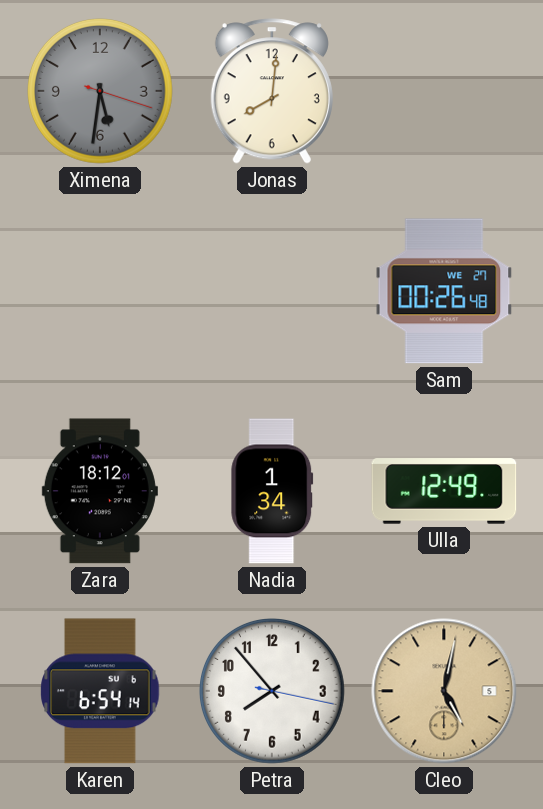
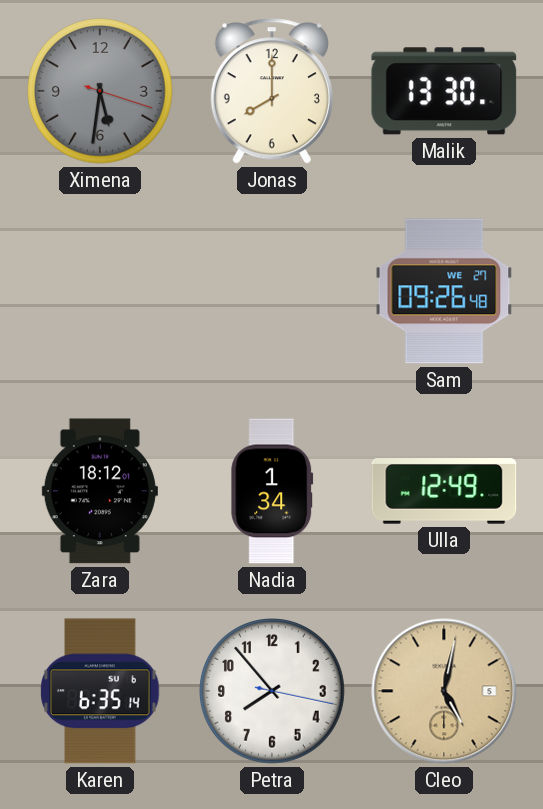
Jonas: 8:01 -> 8:00
Malik: none -> 13:30
Sam: 00:26 -> 09:26
Karen: 6:54 -> 6:35
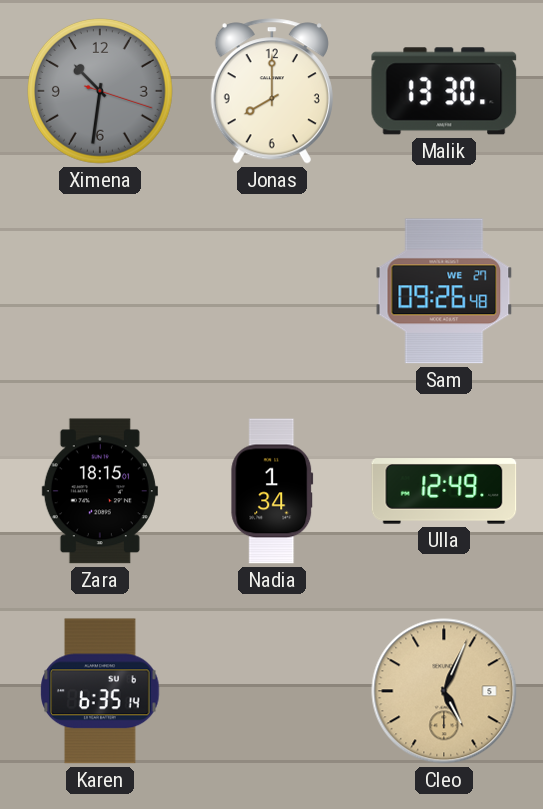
Ximena: 5:31 -> 10:31
Zara: 18:12 -> 18:15
Petra: 7:53 -> none
Cleo: 5:02 -> 5:04
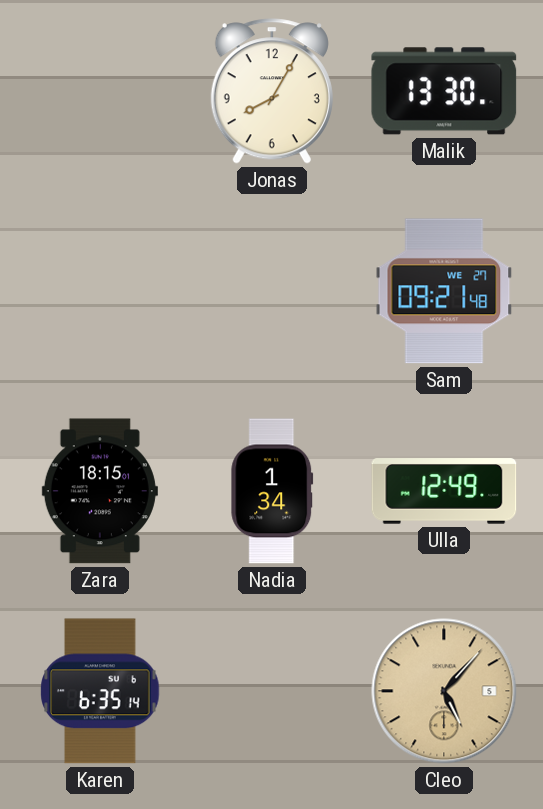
Ximena: 10:31 -> none
Jonas: 8:00 -> 8:05
Sam: 09:26 -> 09:21
Cleo: 5:04 -> 5:07
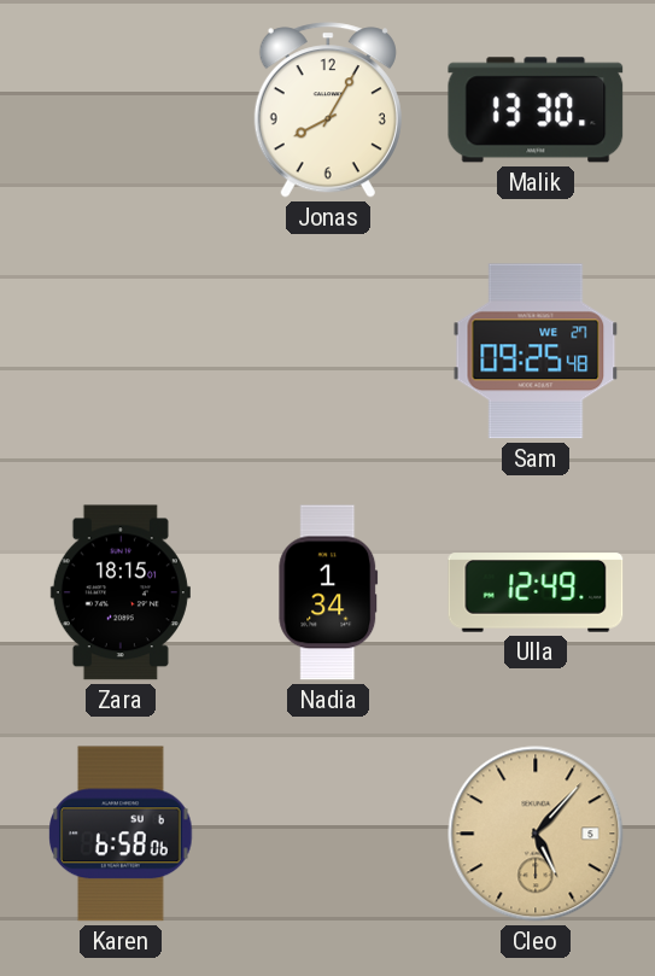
Sam: 09:21 -> 09:25
Karen: 6:35 -> 6:58
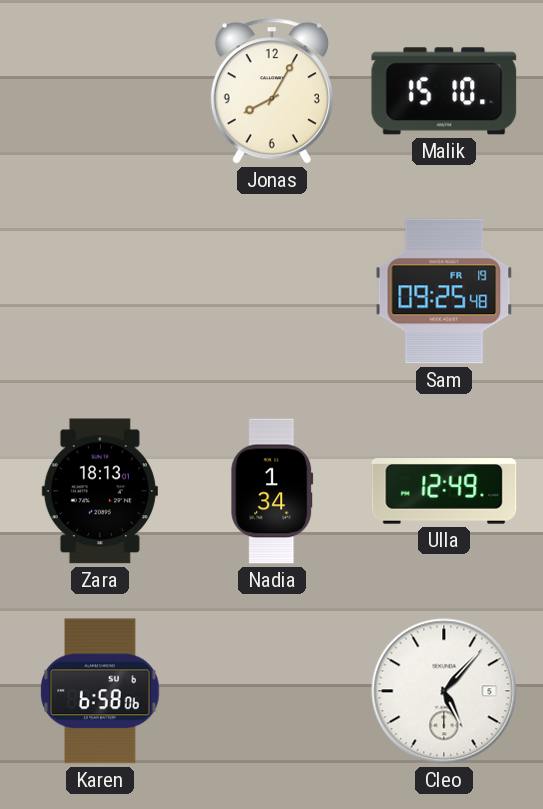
Malik: 13:30 -> 15:10
Sam date: WE 27 -> FR 19
Zara: 18:15 -> 18:13
Cleo dial: champagne -> white
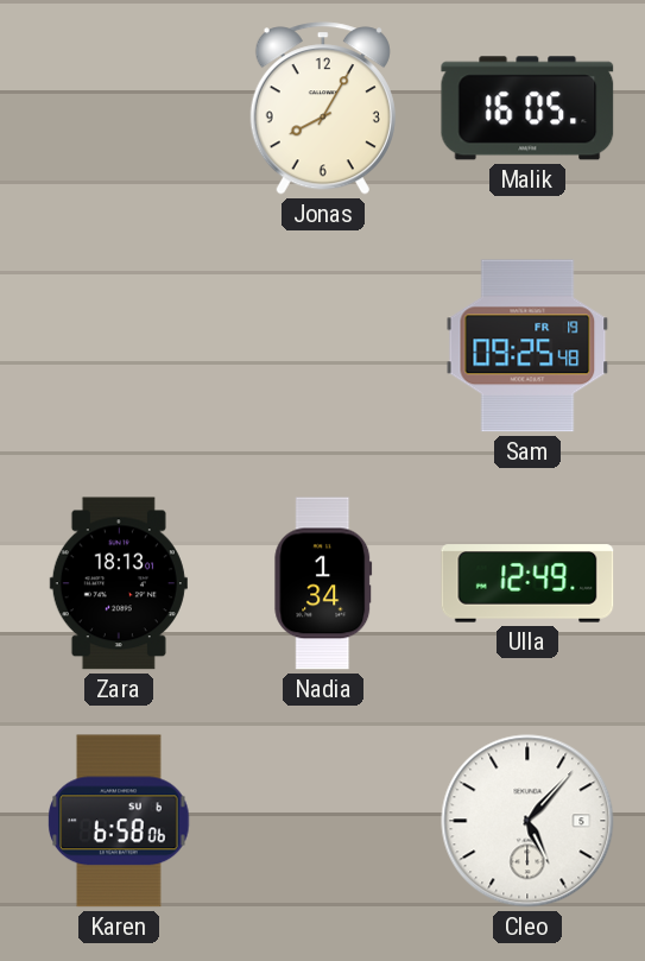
Malik: 15:10 -> 16:05
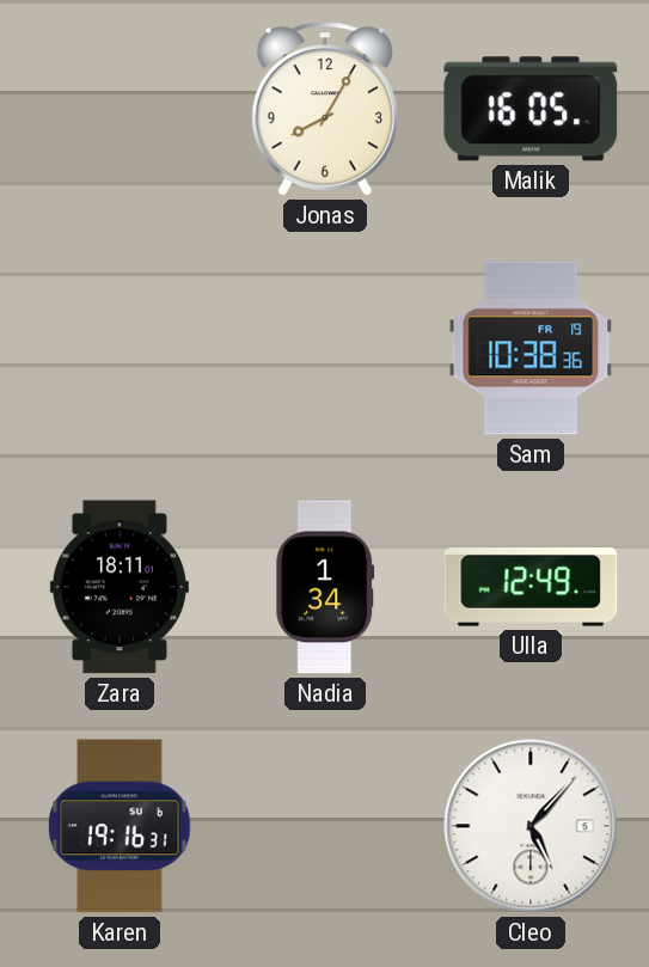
Sam: 09:25 -> 10:38
Zara: 18:13 -> 18:11
Karen: 6:58 -> 19:16
